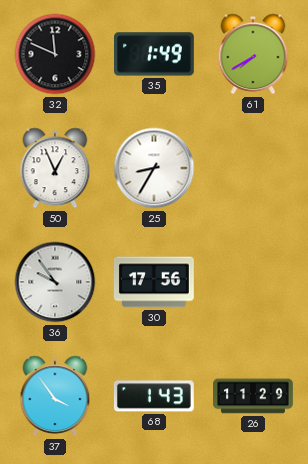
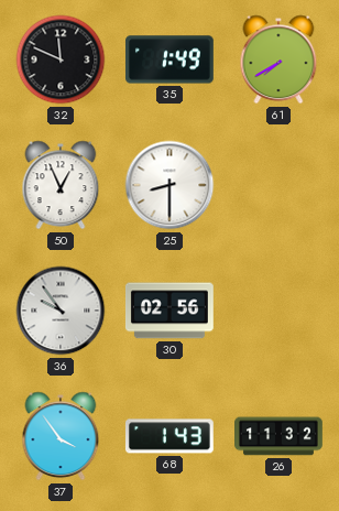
25: 8:35 -> 8:30
30: 17:56 -> 02:56
26: 11:29 -> 11:32
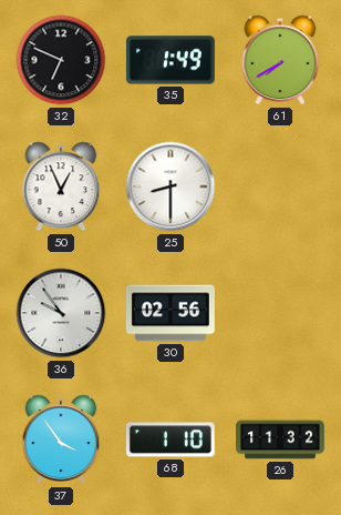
32: 11:49 -> 6:49
68: 1:43 -> 1:10
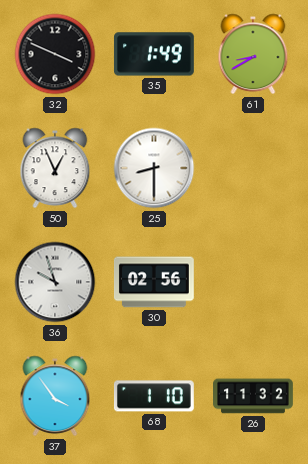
32: 6:49 -> 3:49
61: 7:40 -> 8:40
36: 9:54 -> 9:57
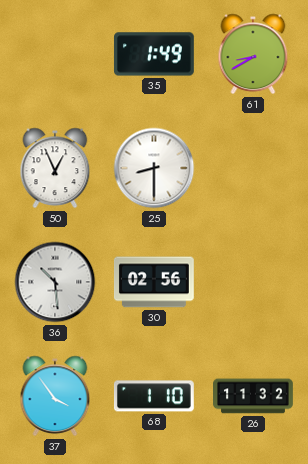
32: 3:49 -> none
36: 9:57 -> 10:29
